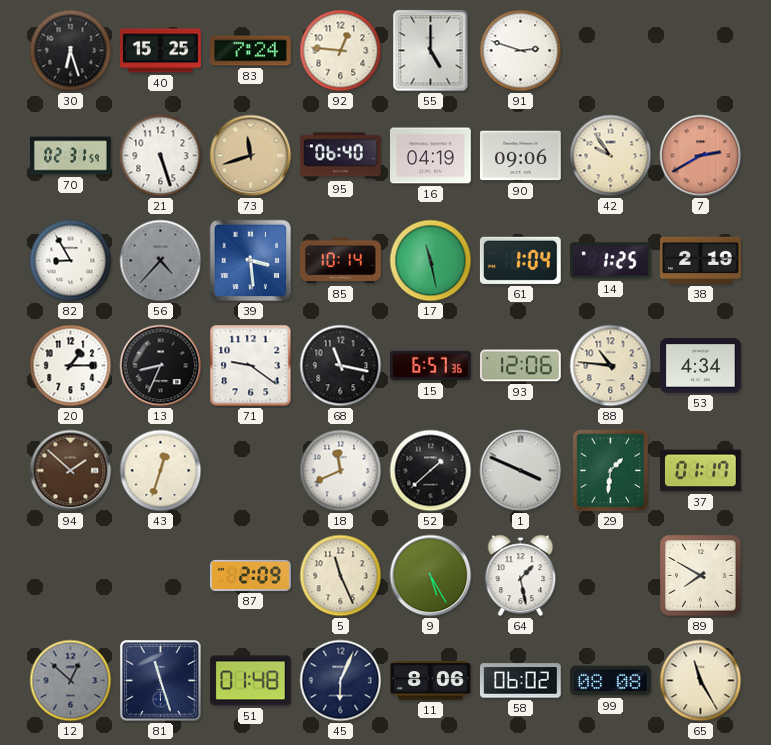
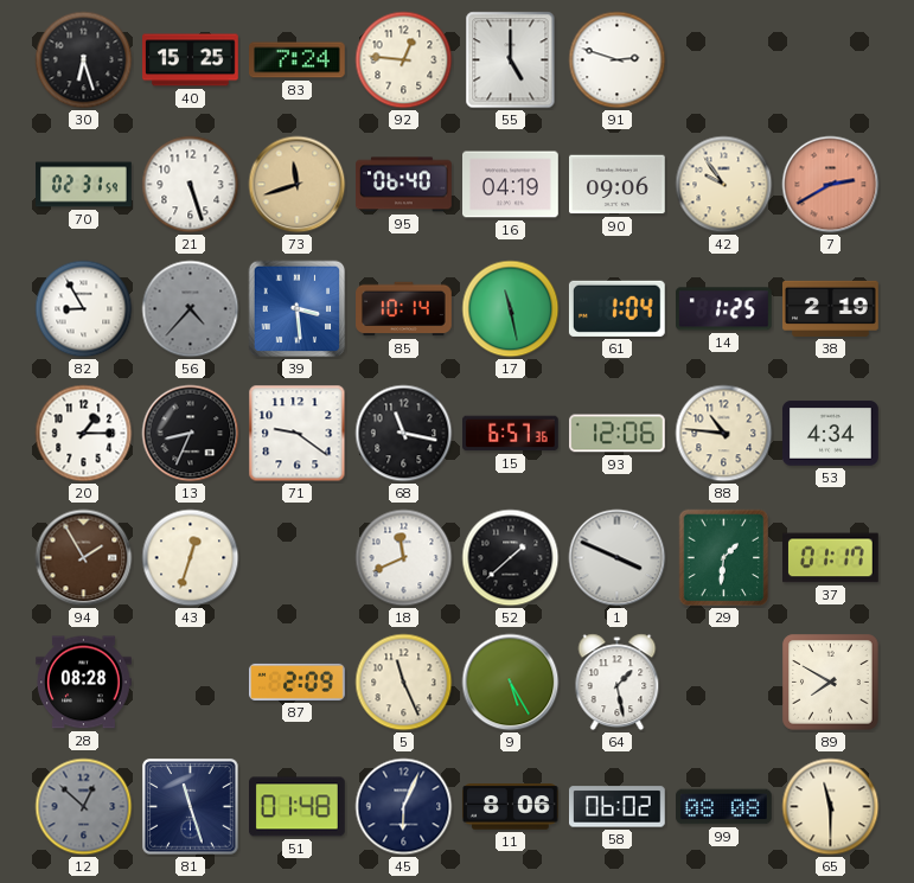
94: 1:52 -> 1:55
28: none -> 08:28
65: 11:25 -> 11:30
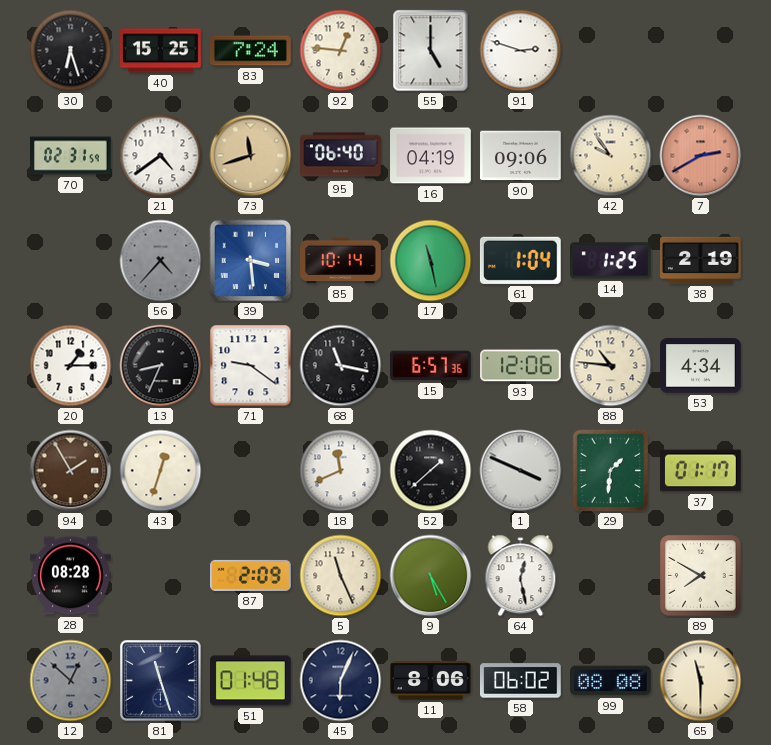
21: 5:27 -> 4:39
82: 8:55 -> none
64: 1:28 -> 12:28
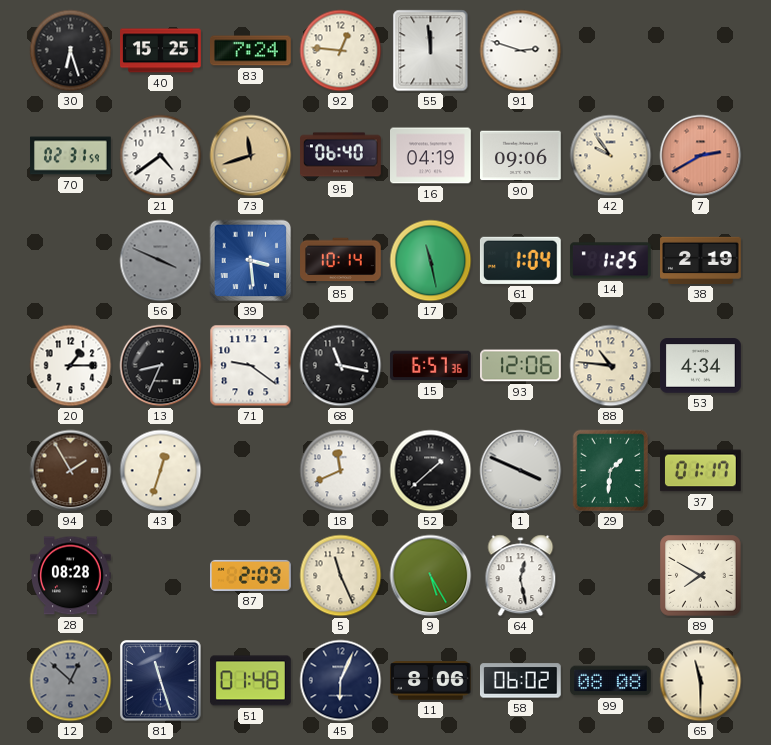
55: 5:00 -> 11:59
56: 4:37 -> 3:49
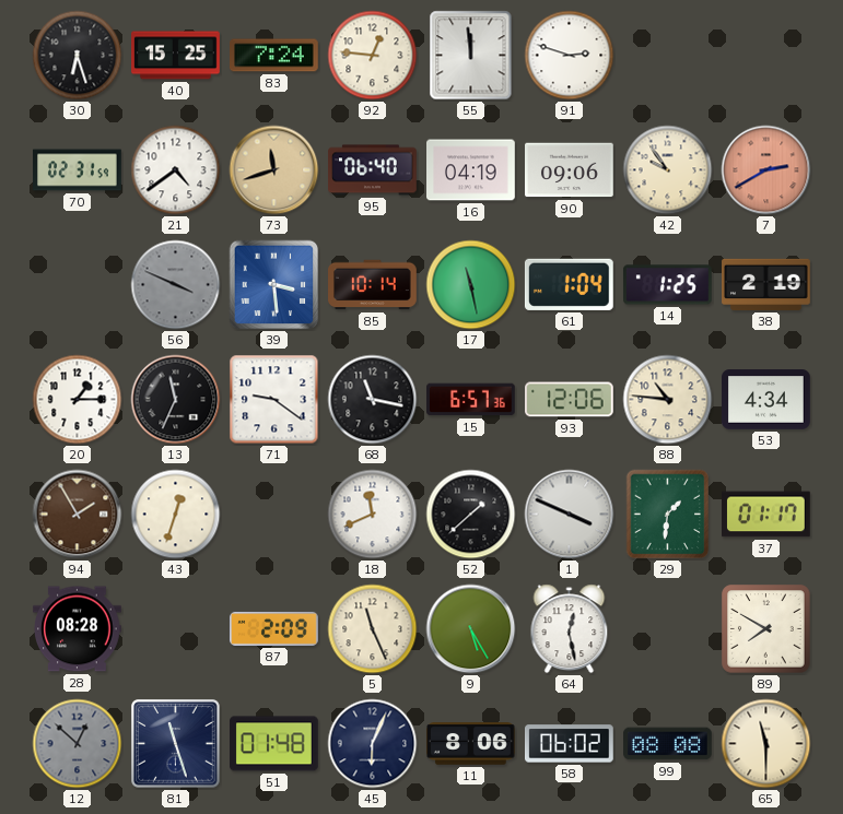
13: 8:34 -> 11:34
